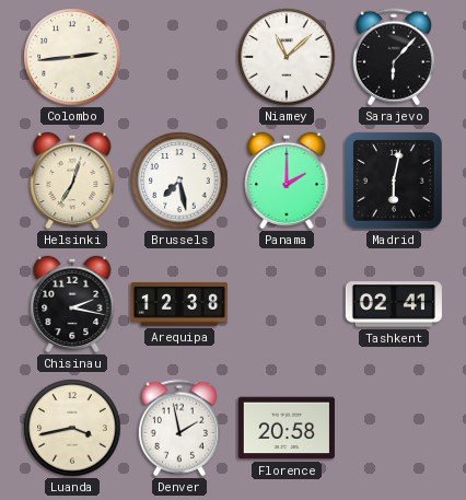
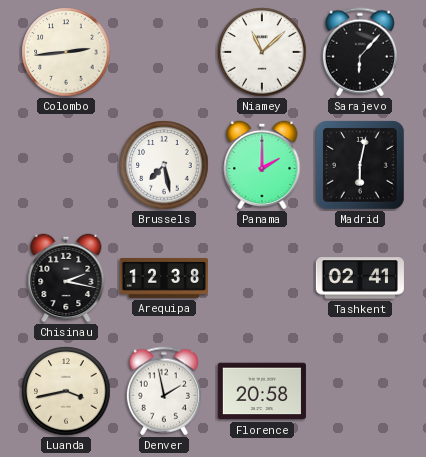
Helsinki: 7:03 -> none
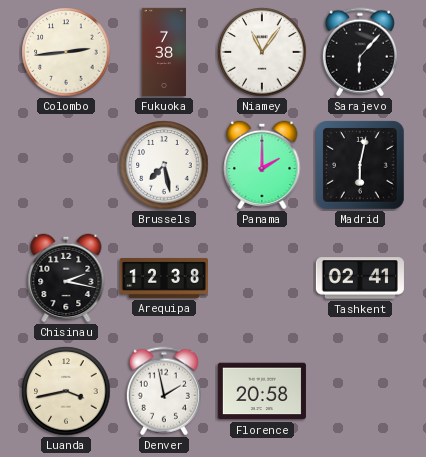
Fukuoka: none -> 7:38
Niamey: 11:08 -> 11:06
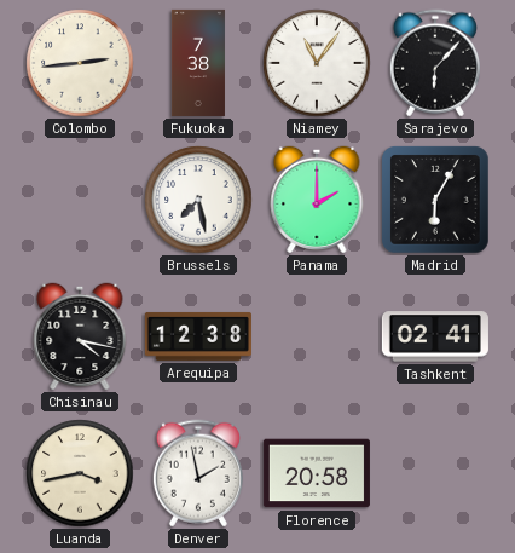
Madrid: 6:02 -> 6:05
Chisinau: 2:17 -> 4:17
